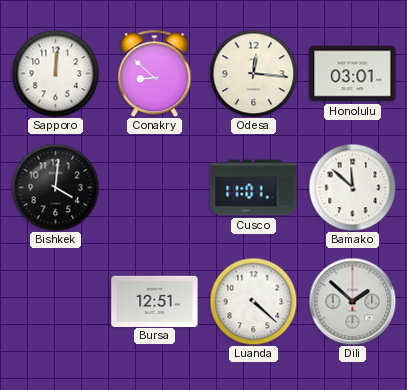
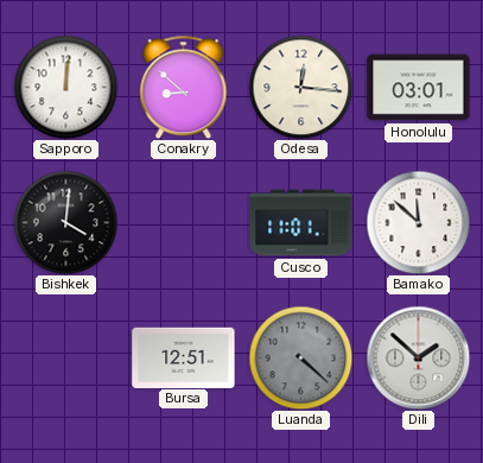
Luanda dial: white -> grey
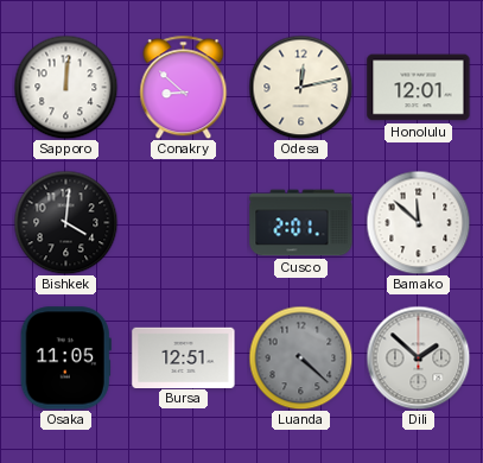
Odesa: 12:16 -> 12:13
Honolulu: 03:01 -> 12:01
Cusco: 11:01 -> 2:01
Osaka: none -> 11:05
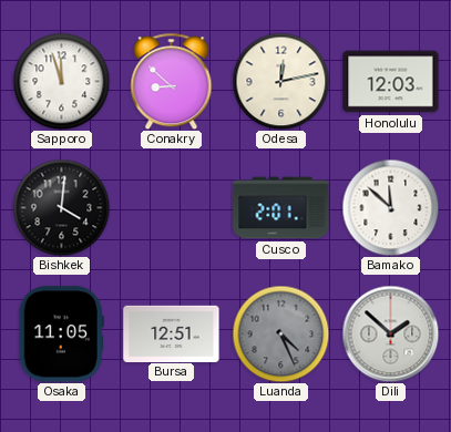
Sapporo: 12:01 -> 11:57
Honolulu: 12:01 -> 12:03
Luanda: 4:22 -> 4:26
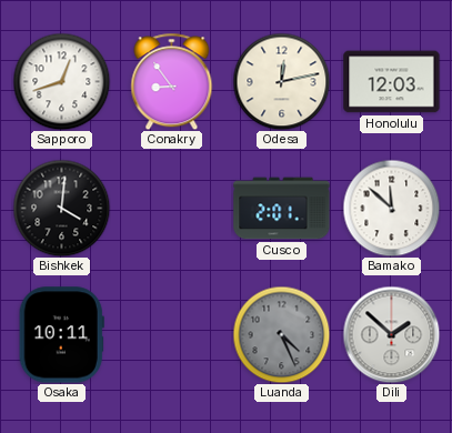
Sapporo: 11:57 -> 12:42
Conakry: 8:52 -> 8:54
Osaka: 11:05 -> 10:11
Bursa: 12:51 -> none
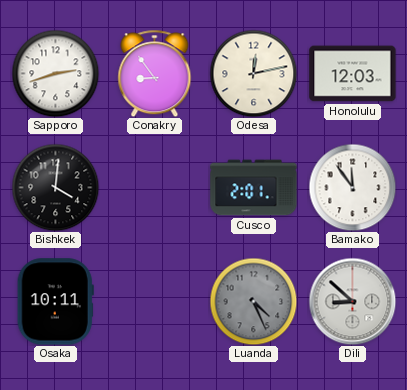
Sapporo: 12:42 -> 2:42
Bamako: 11:52 -> 11:54
Dili: 1:52 -> 8:52
